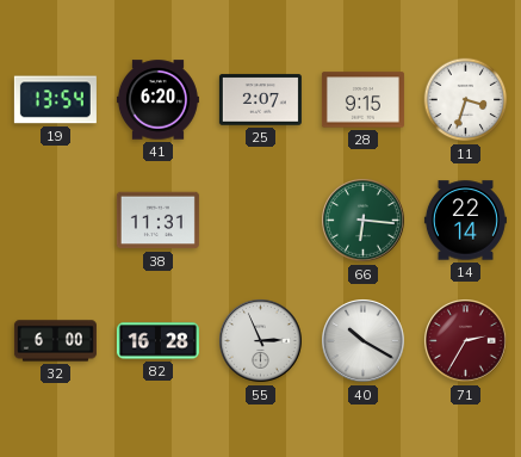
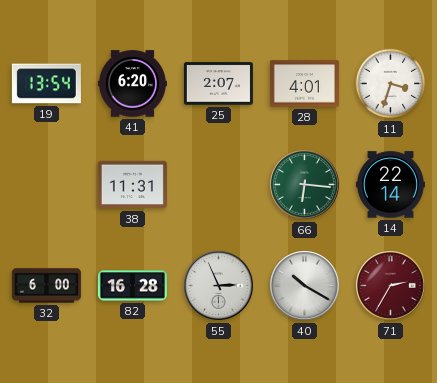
28: 9:15 -> 4:01
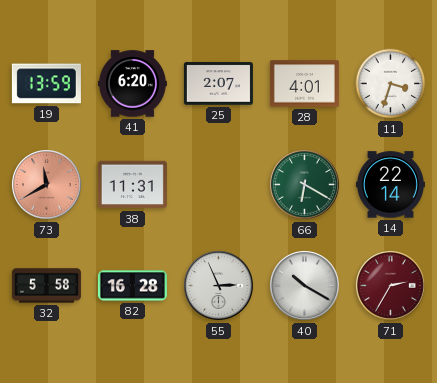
19: 13:54 -> 13:59
73: none -> 11:40
66: 6:16 -> 6:20
32: 6:00 -> 5:58
